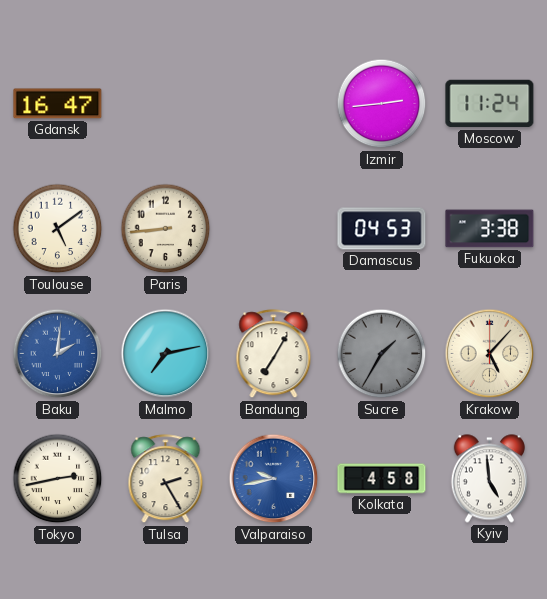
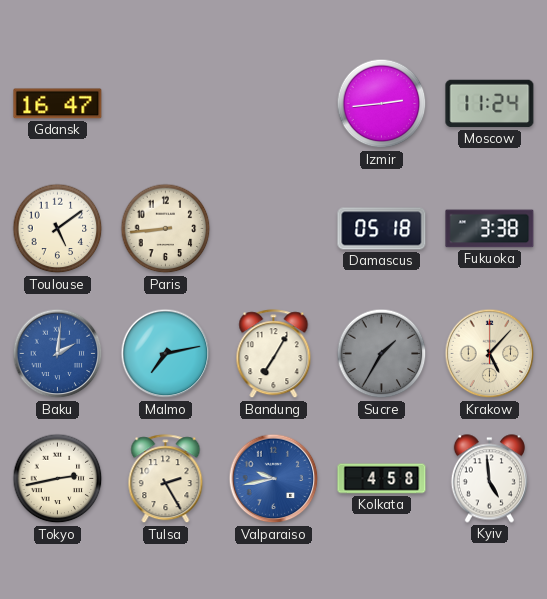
Damascus: 04:53 -> 05:18
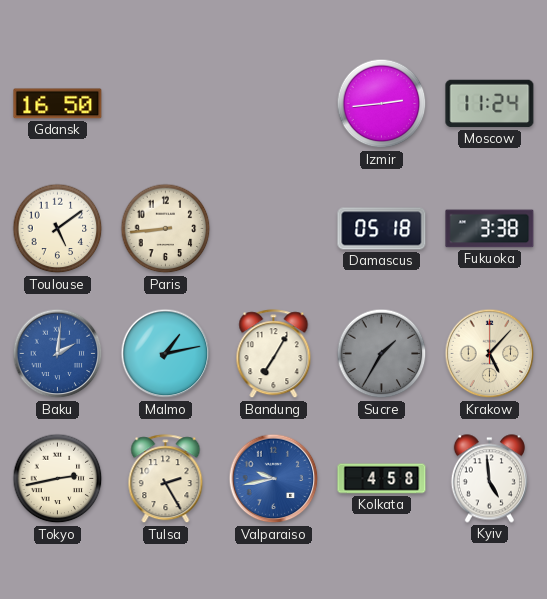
Gdansk: 16:47 -> 16:50
Malmo: 7:13 -> 1:13
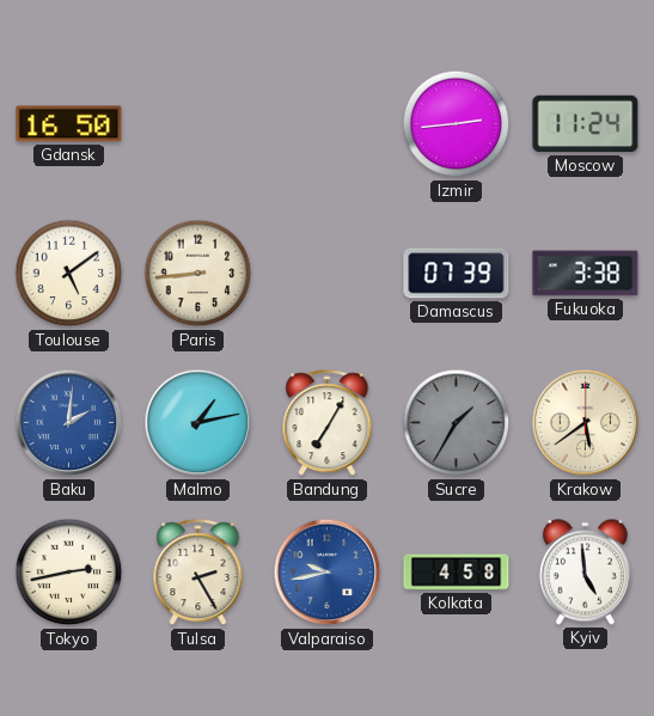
Damascus: 05:18 -> 07:39
Krakow: 5:07 -> 5:39
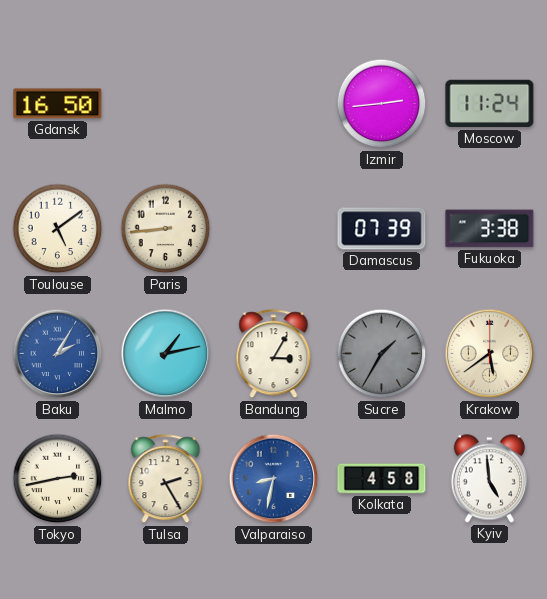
Baku: 2:01 -> 2:05
Bandung: 7:05 -> 3:05
Valparaiso: 9:43 -> 8:32
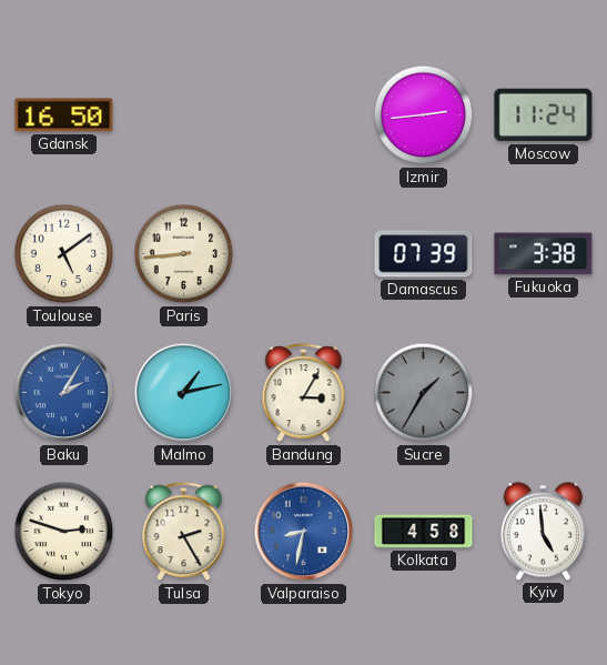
Krakow: 5:39 -> none
Tokyo: 2:43 -> 2:48
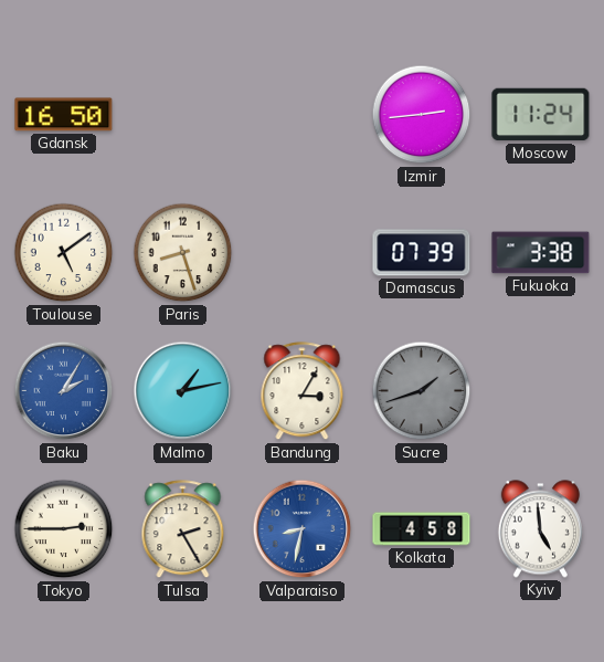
Paris: 8:44 -> 8:27
Sucre: 1:35 -> 1:42
Tokyo: 2:48 -> 2:45
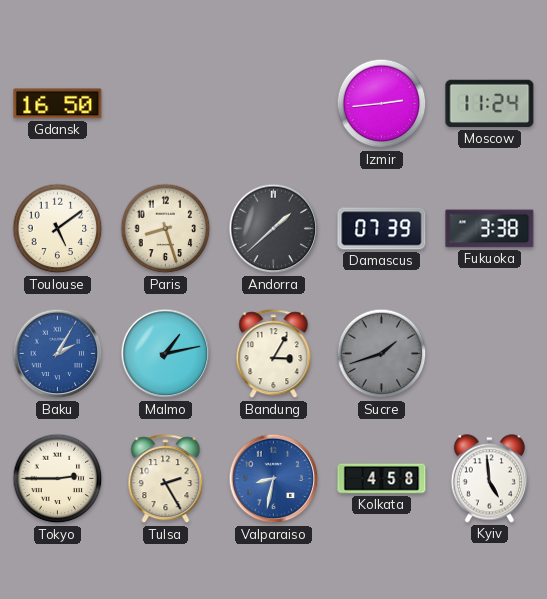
Andorra: none -> 1:38
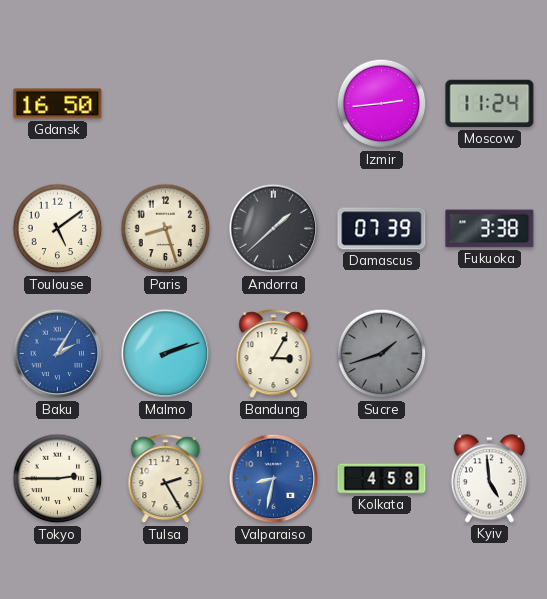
Malmo: 1:13 -> 2:12
